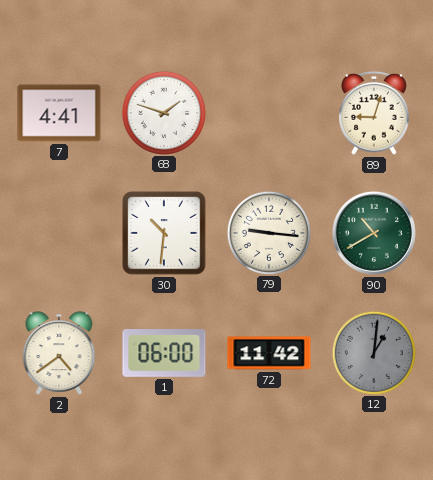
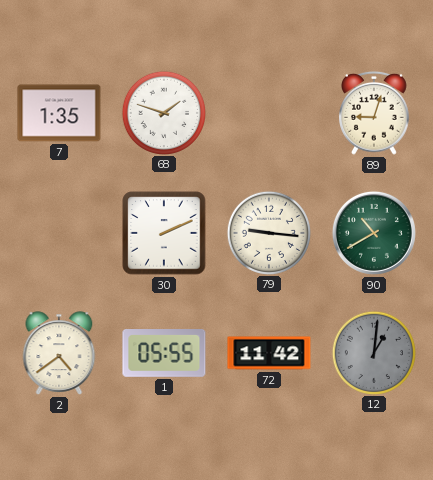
7: 4:41 -> 1:35
30: 10:31 -> 2:11
1: 06:00 -> 05:55
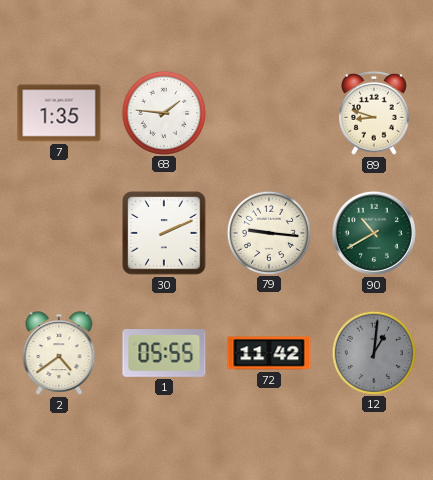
68: 1:48 -> 1:46
89: 9:03 -> 8:48
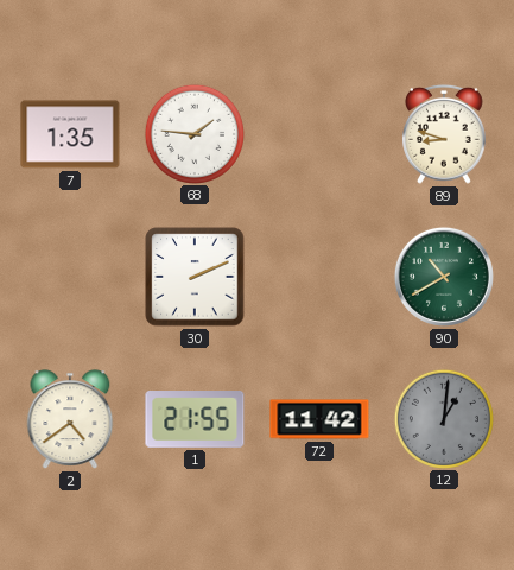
79: 9:16 -> none
1: 05:55 -> 21:55
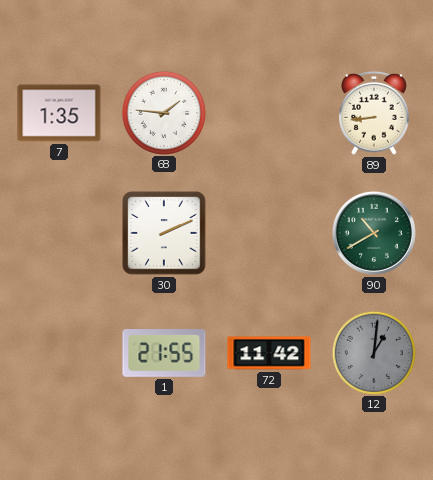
89: 8:48 -> 8:44
2: 4:39 -> none
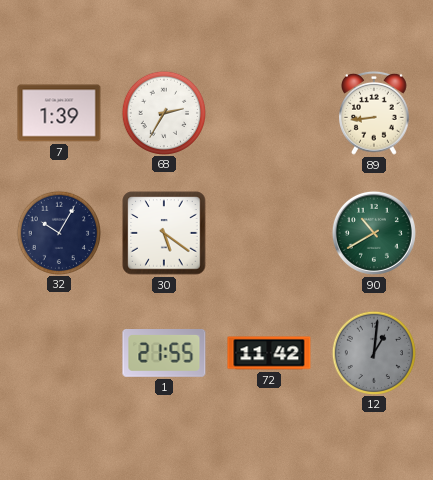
7: 1:35 -> 1:39
68: 1:46 -> 2:35
32: none -> 10:05
30: 2:11 -> 5:21
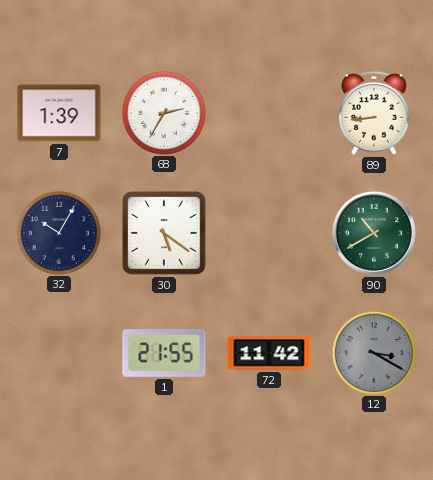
12: 1:01 -> 3:20
